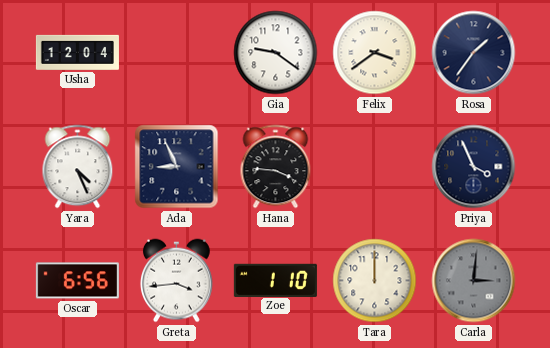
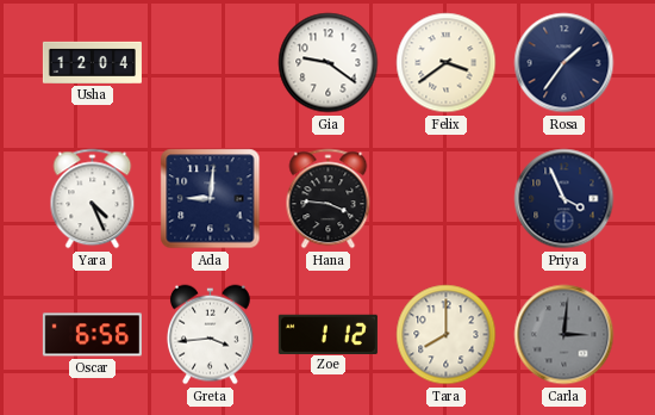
Ada: 8:56 -> 9:01
Zoe: 1:10 -> 1:12
Tara: 12:00 -> 8:00
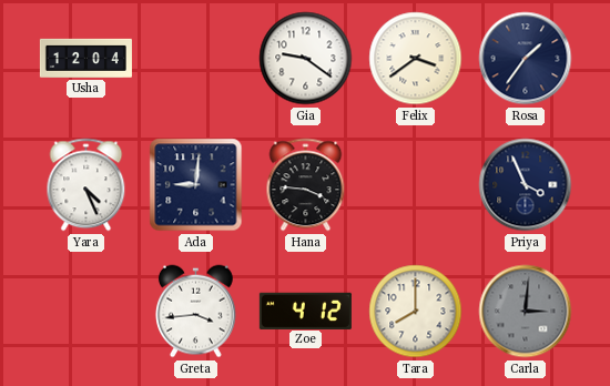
Oscar: 6:56 -> none
Zoe: 1:12 -> 4:12
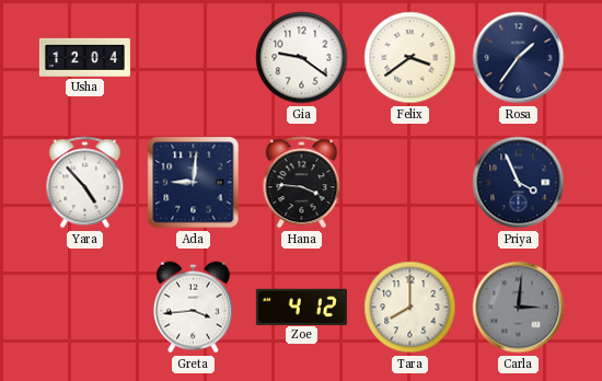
Yara: 4:26 -> 4:53
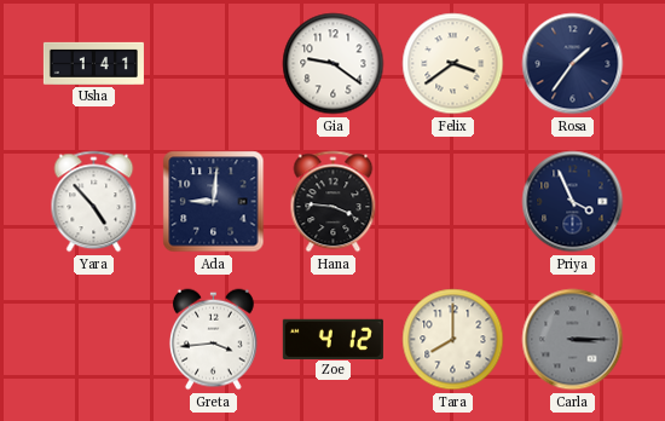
Usha: 12:04 -> 1:41
Carla: 3:01 -> 3:15
